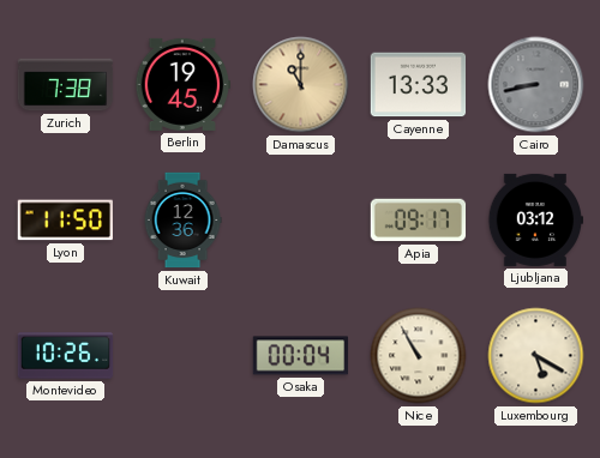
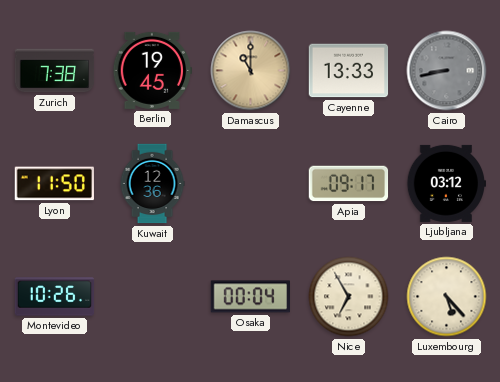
Nice: 10:55 -> 6:55
Luxembourg: 5:20 -> 5:23
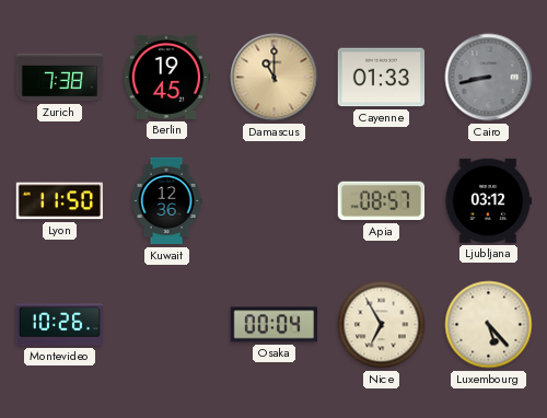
Cayenne: 13:33 -> 01:33
Apia: 09:17 -> 08:57
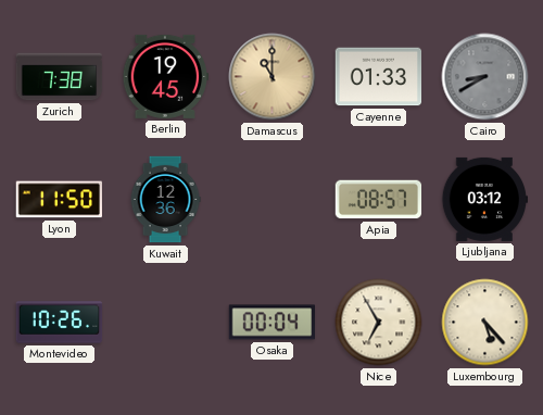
Cairo: 8:43 -> 8:40
